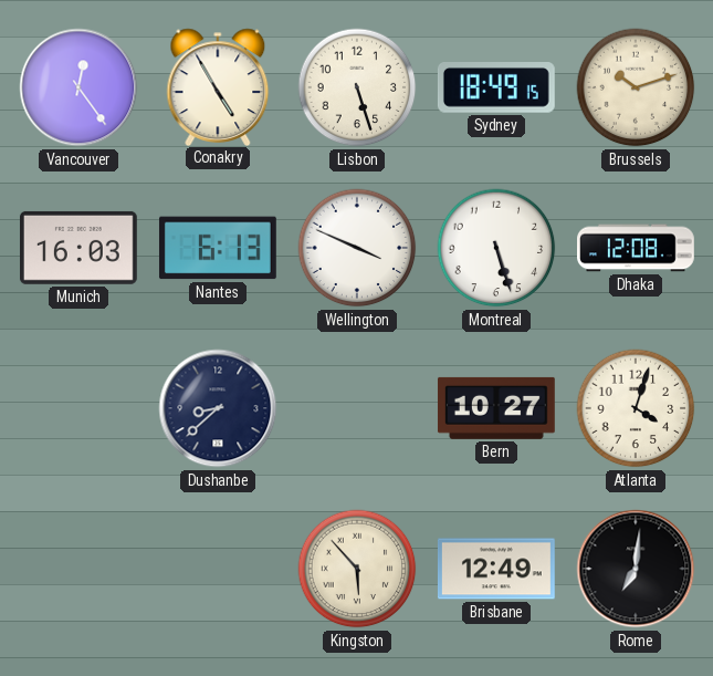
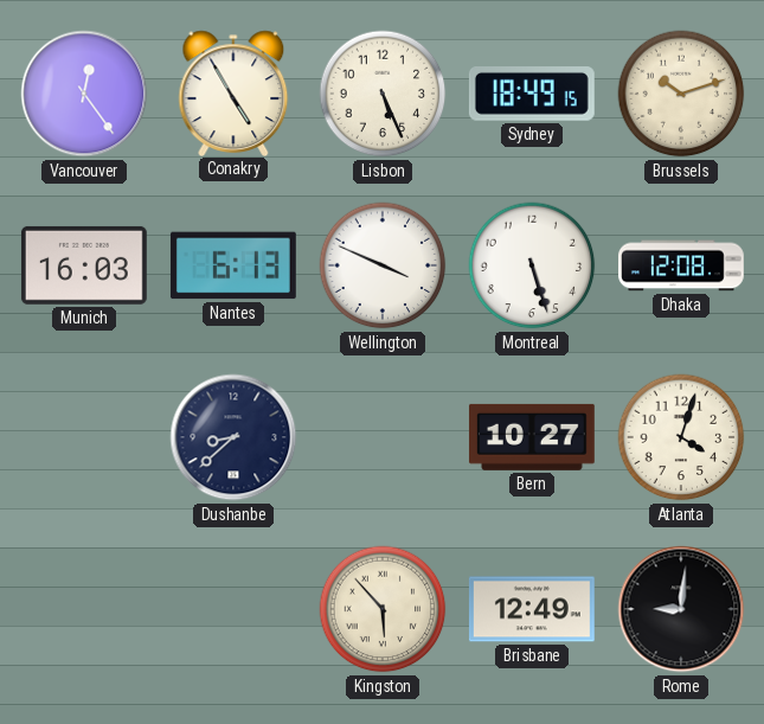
Lisbon: 5:27 -> 5:26
Rome: 7:01 -> 9:01
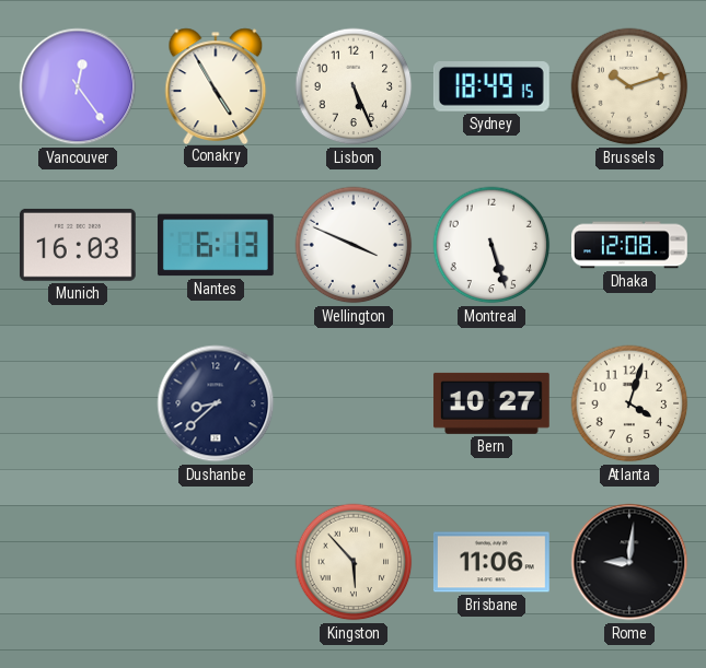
Brisbane: 12:49 -> 11:06
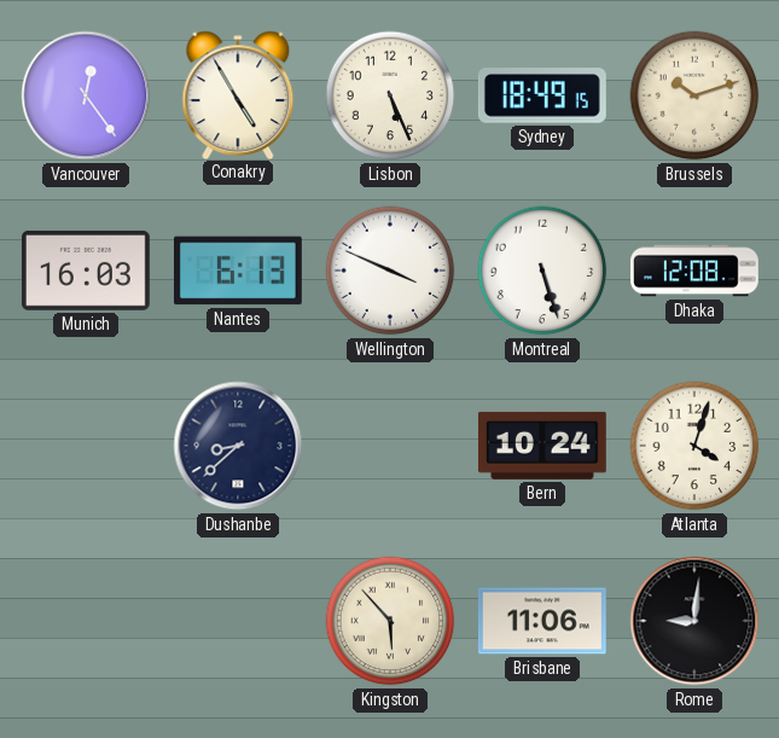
Bern: 10:27 -> 10:24
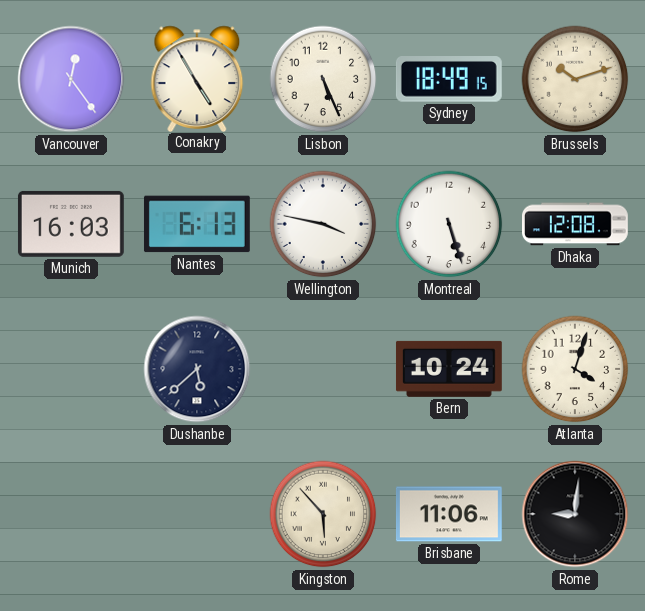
Wellington: 3:49 -> 3:47
Dushanbe: 8:38 -> 5:38
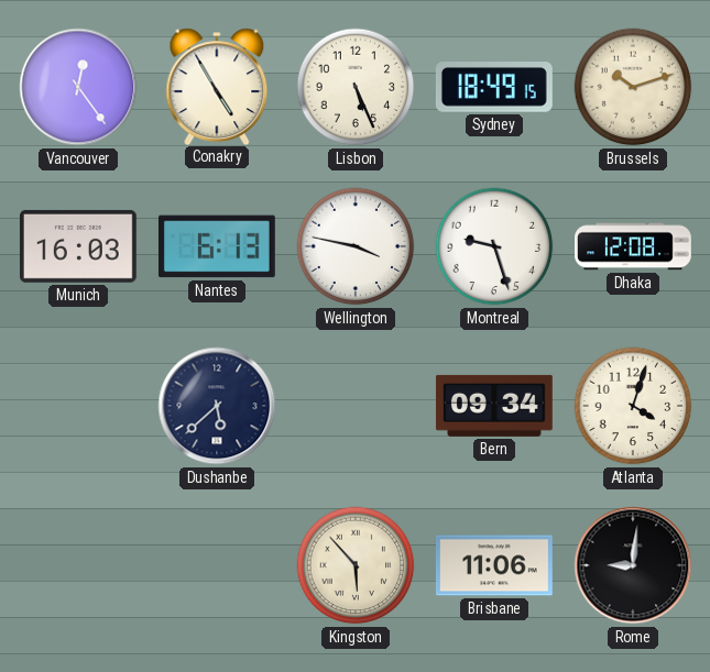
Montreal: 5:27 -> 9:27
Bern: 10:24 -> 09:34
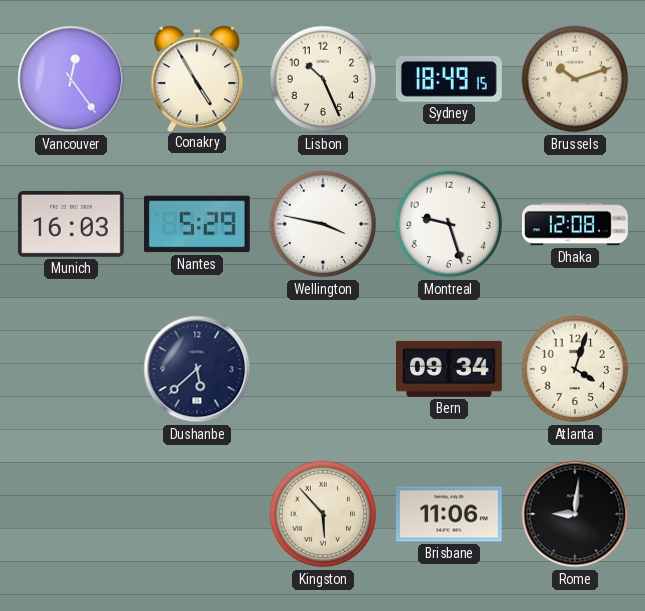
Lisbon: 5:26 -> 10:26
Nantes: 6:13 -> 5:29
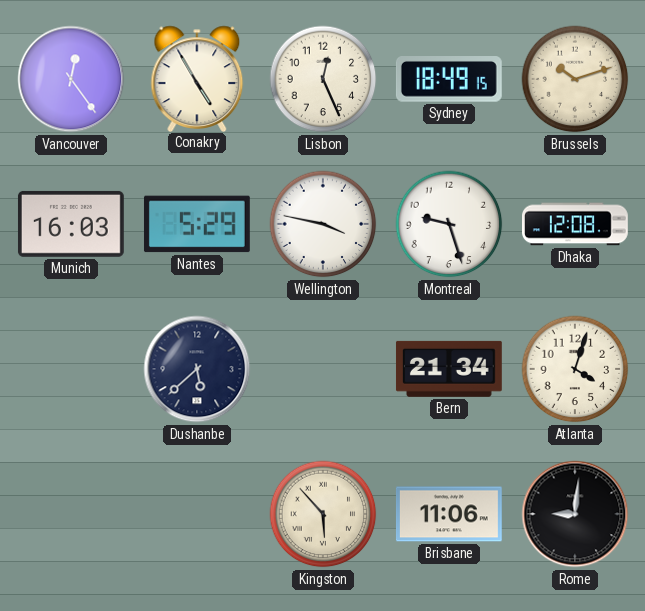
Lisbon: 10:26 -> 12:26
Bern: 09:34 -> 21:34
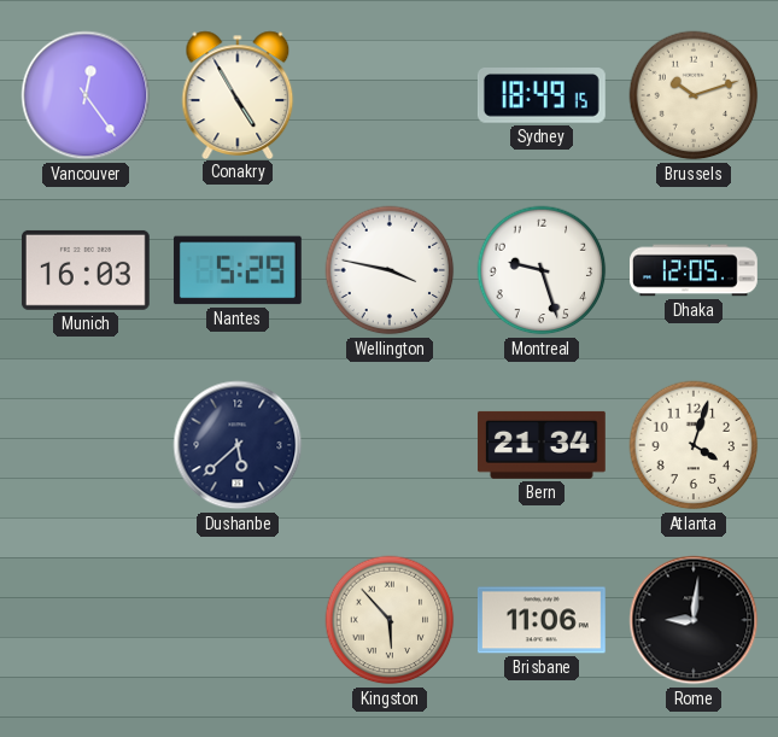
Lisbon: 12:26 -> none
Dhaka: 12:08 -> 12:05
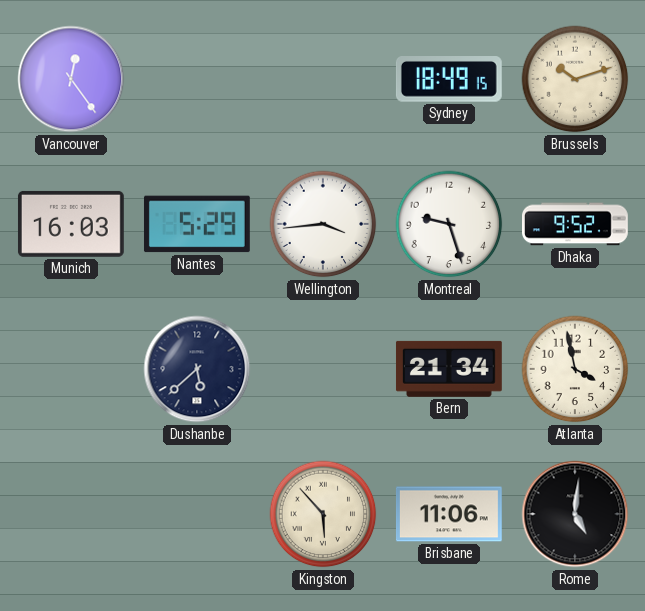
Conakry: 4:55 -> none
Wellington: 3:47 -> 3:44
Dhaka: 12:05 -> 9:52
Atlanta: 4:03 -> 3:58
Rome: 9:01 -> 5:01
